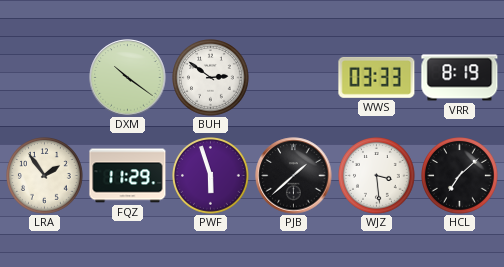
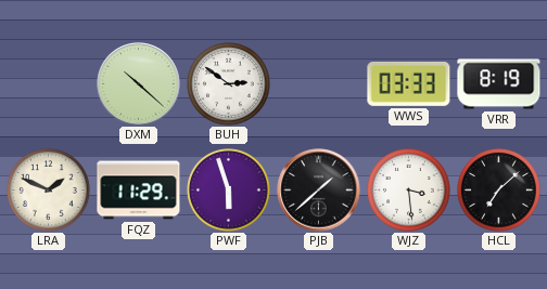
DXM: 10:21 -> 10:22
LRA: 1:54 -> 1:49
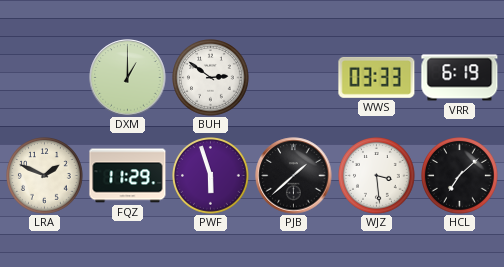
DXM: 10:22 -> 1:00
VRR: 8:19 -> 6:19
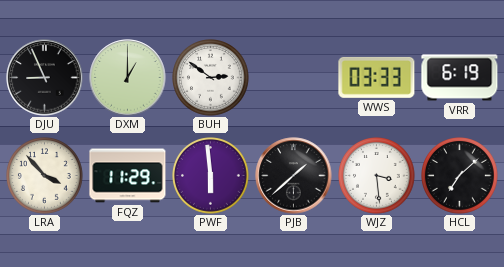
DJU: none -> 8:56
LRA: 1:49 -> 3:53
PWF: 5:57 -> 5:59
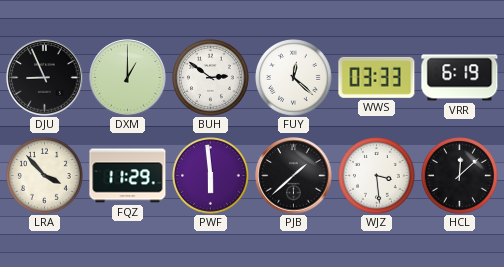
FUY: none -> 12:22
HCL: 7:08 -> 12:08
